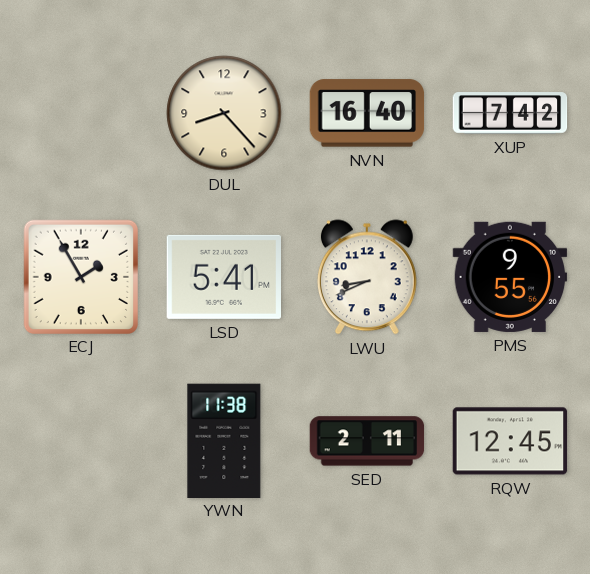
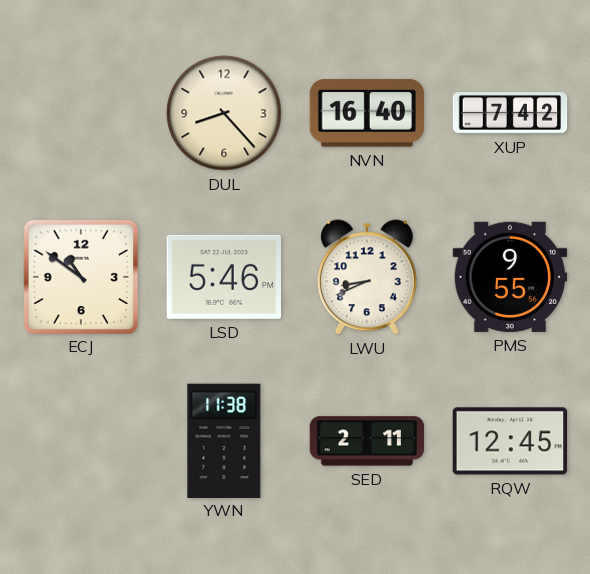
ECJ: 1:55 -> 10:51
LSD: 5:41 -> 5:46
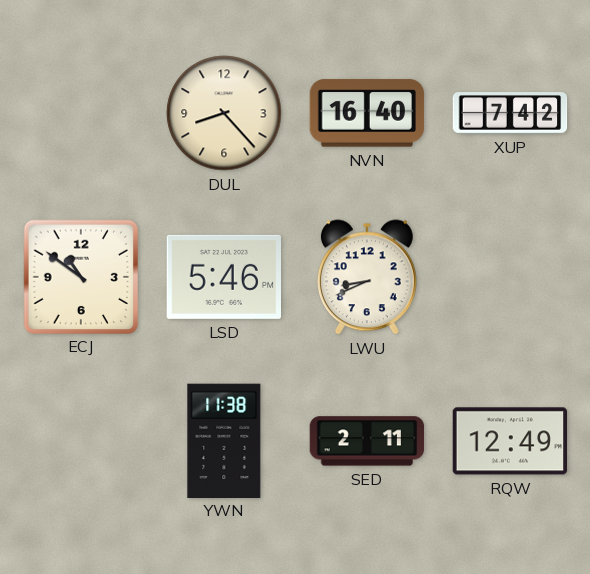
PMS: 9:55 -> none
RQW: 12:45 -> 12:49
